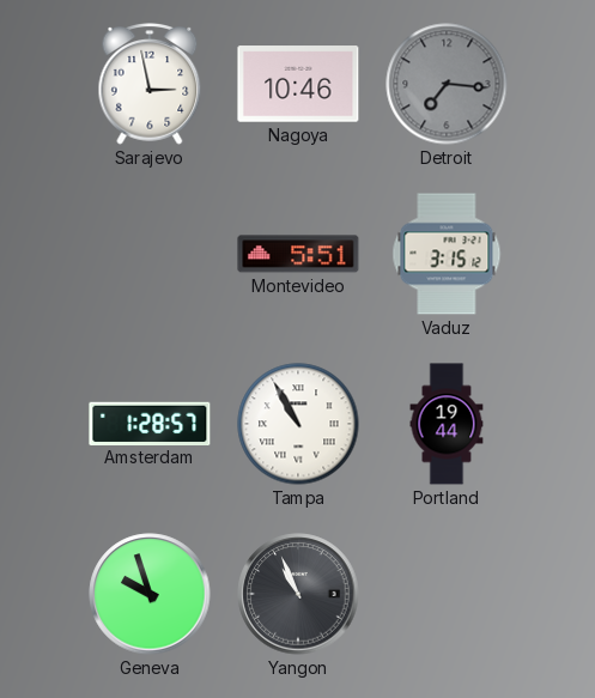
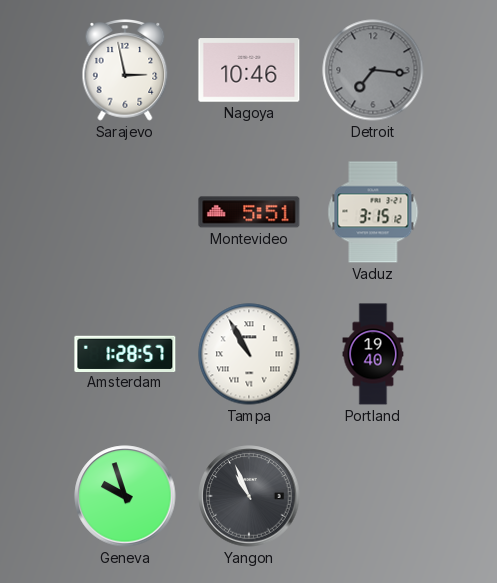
Portland: 19:44 -> 19:40
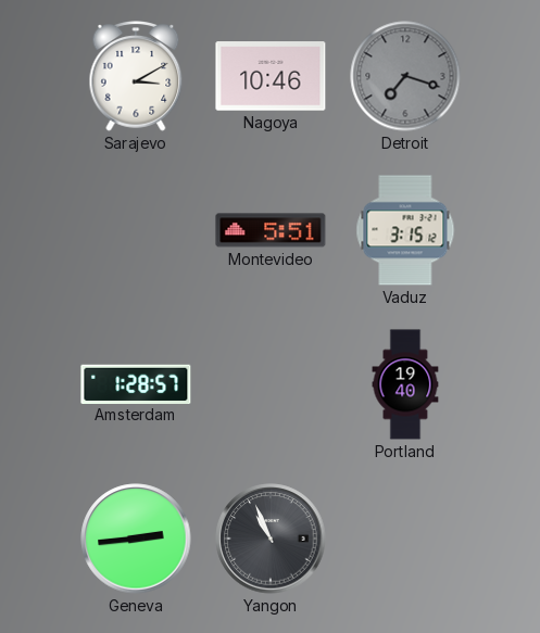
Sarajevo: 2:58 -> 3:10
Detroit: 7:16 -> 7:18
Tampa: 10:55 -> none
Geneva: 9:57 -> 2:44
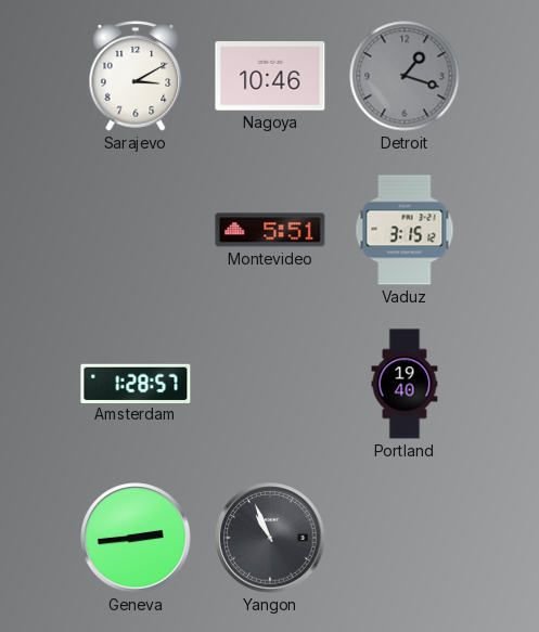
Detroit: 7:18 -> 1:18
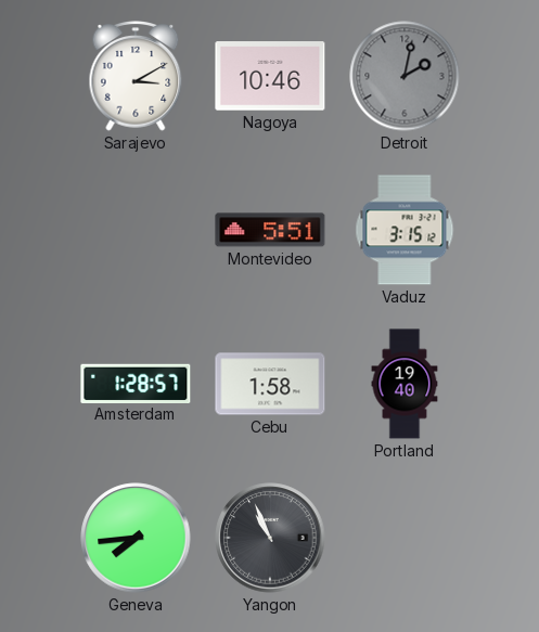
Detroit: 1:18 -> 2:02
Cebu: none -> 1:58
Geneva: 2:44 -> 7:44
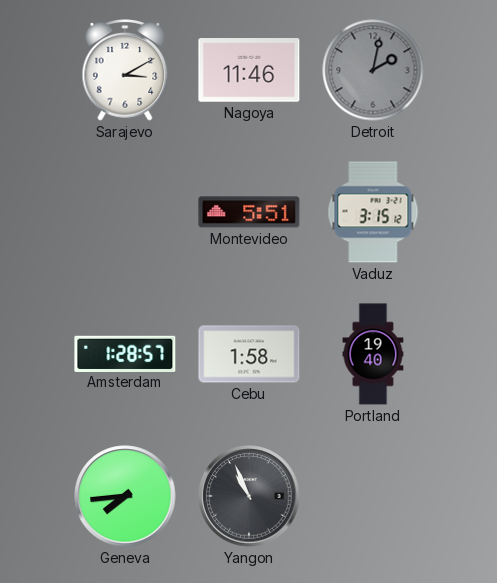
Nagoya: 10:46 -> 11:46
